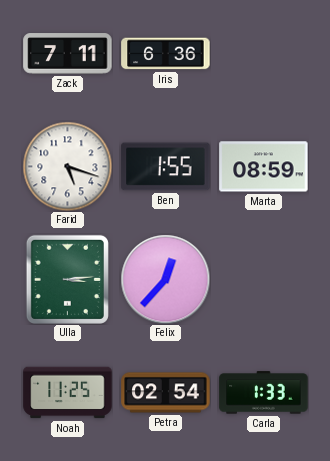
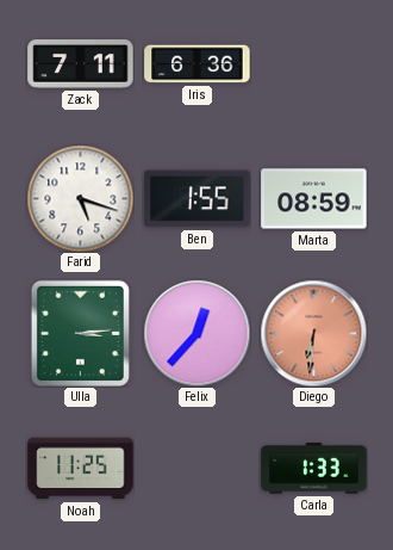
Diego: none -> 6:31
Petra: 02:54 -> none
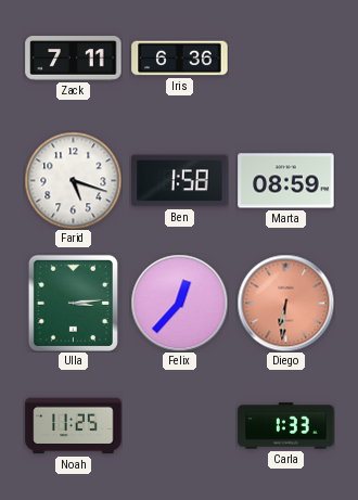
Ben: 1:55 -> 1:58
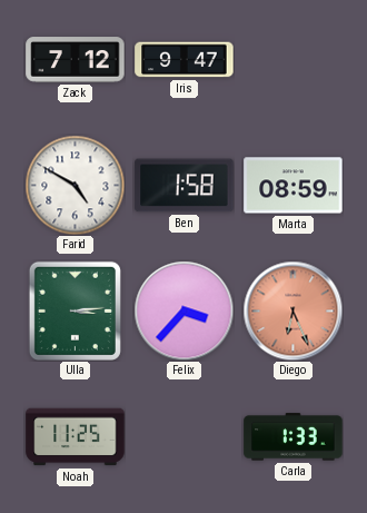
Zack: 7:11 -> 7:12
Iris: 6:36 -> 9:47
Farid: 5:18 -> 4:50
Felix: 12:37 -> 3:37
Diego: 6:31 -> 6:26
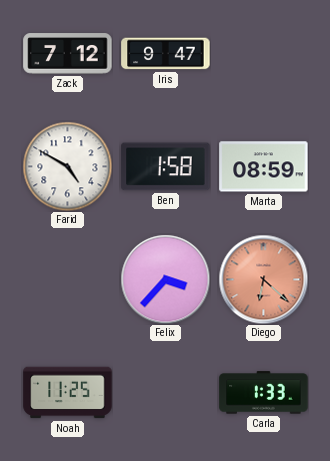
Ulla: 3:14 -> none
Diego: 6:26 -> 6:22
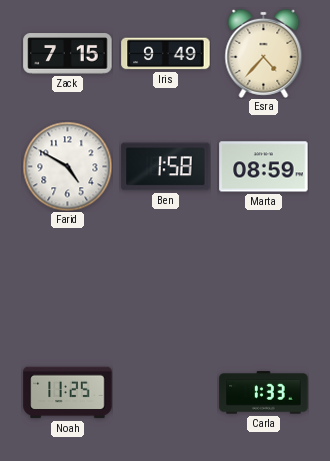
Zack: 7:12 -> 7:15
Iris: 9:47 -> 9:49
Esra: none -> 4:37
Felix: 3:37 -> none
Diego: 6:22 -> none
